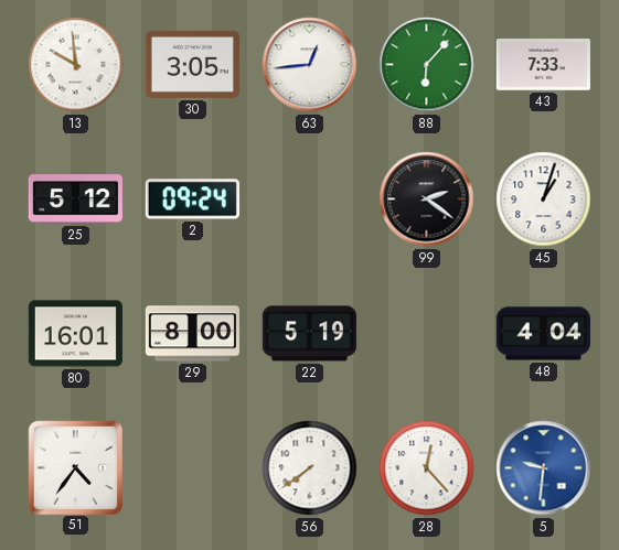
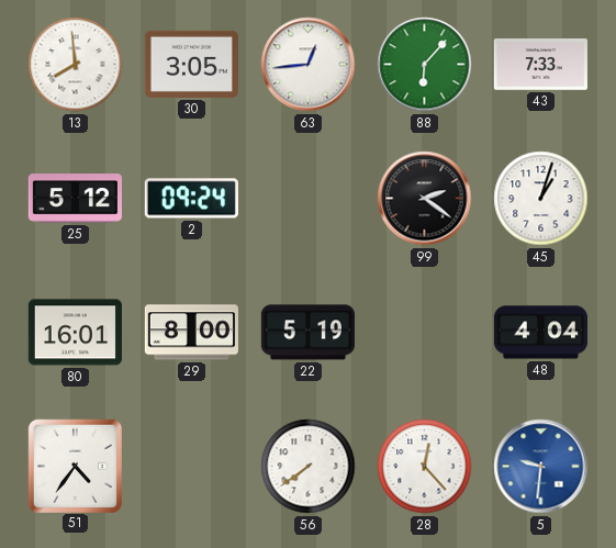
13: 9:59 -> 7:59
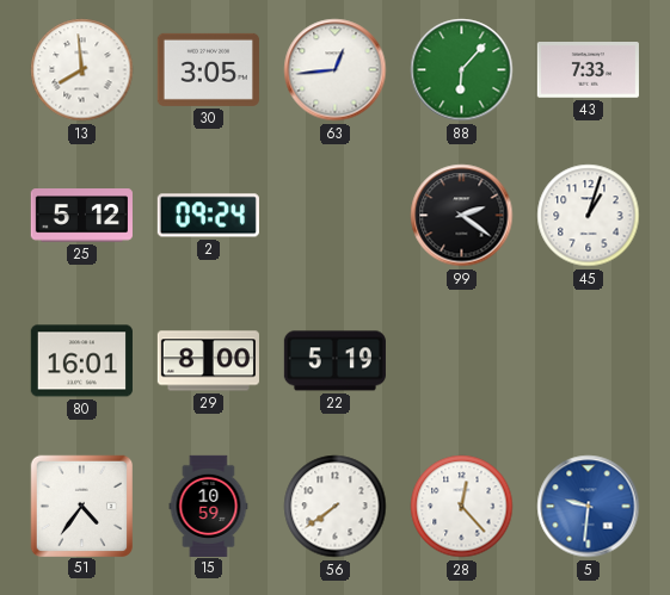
48: 4:04 -> none
15: none -> 10:59
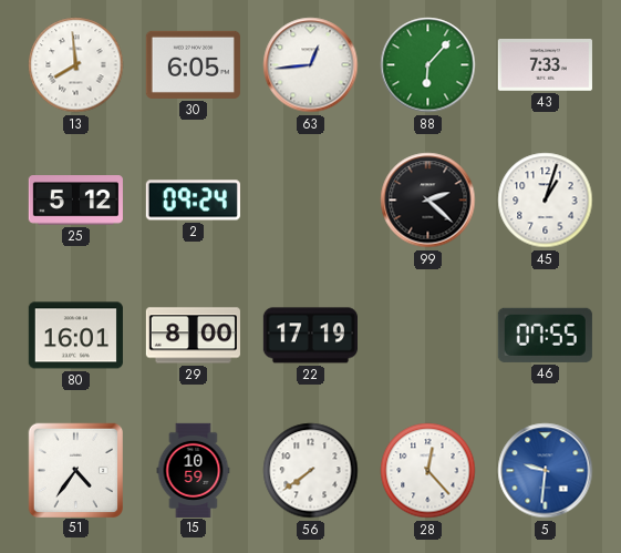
30: 3:05 -> 6:05
99: 2:21 -> 2:22
22: 5:19 -> 17:19
46: none -> 07:55
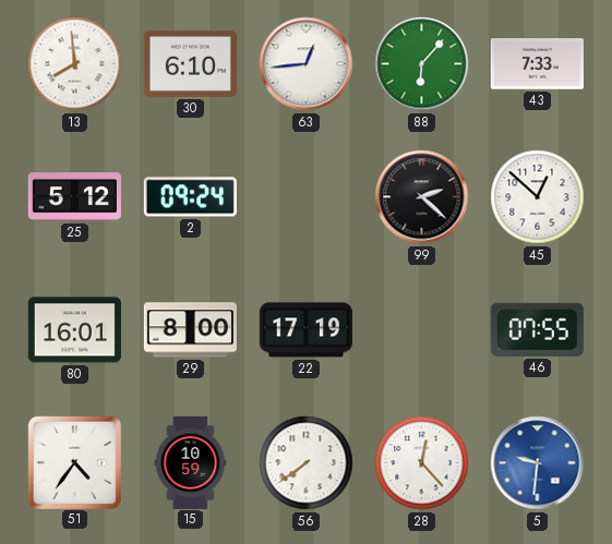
30: 6:05 -> 6:10
45: 1:03 -> 12:52
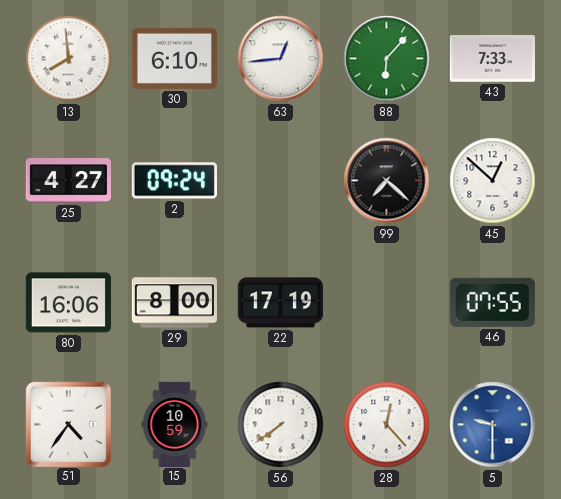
25: 5:12 -> 4:27
99: 2:22 -> 7:22
80: 16:01 -> 16:06
5: 9:31 -> 9:30
